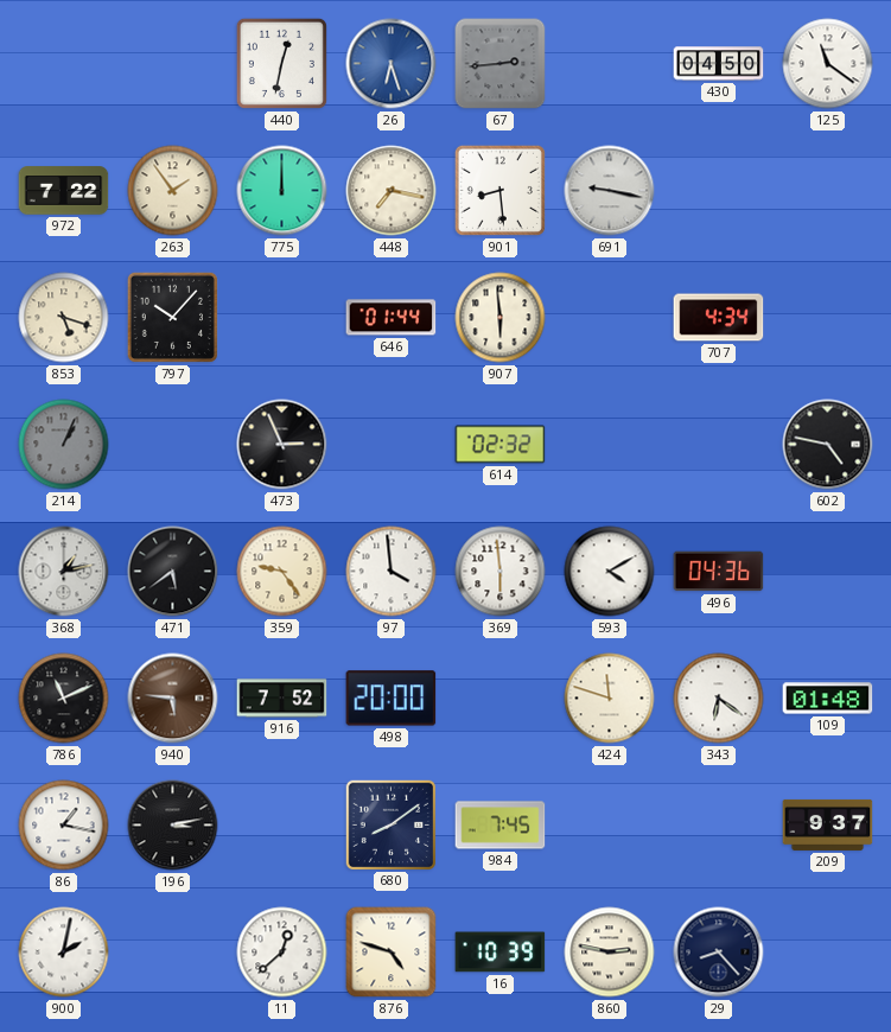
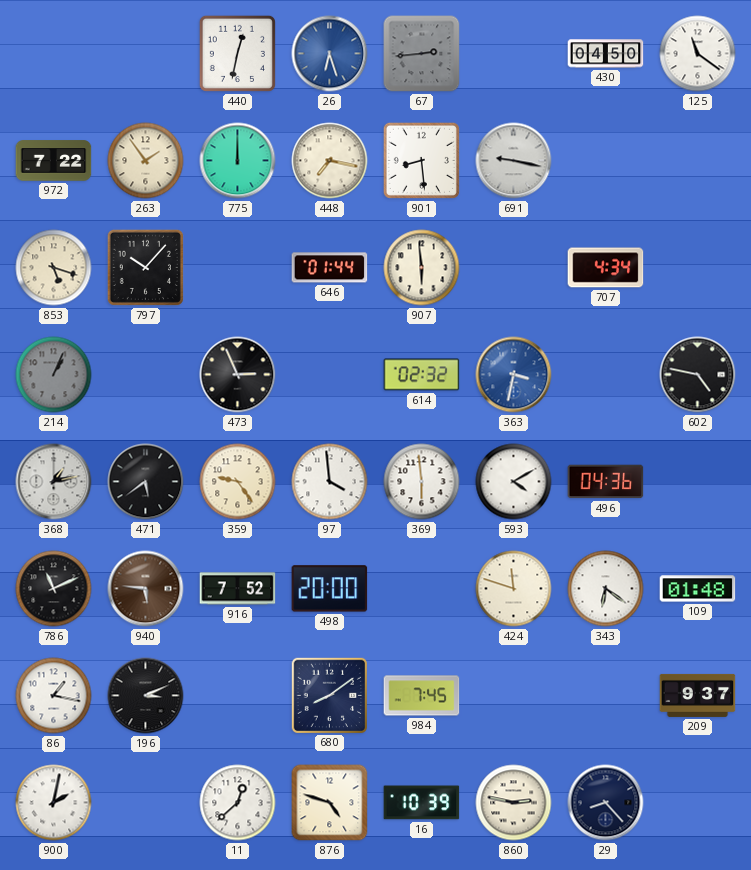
363: none -> 3:32
196: 3:13 -> 3:11
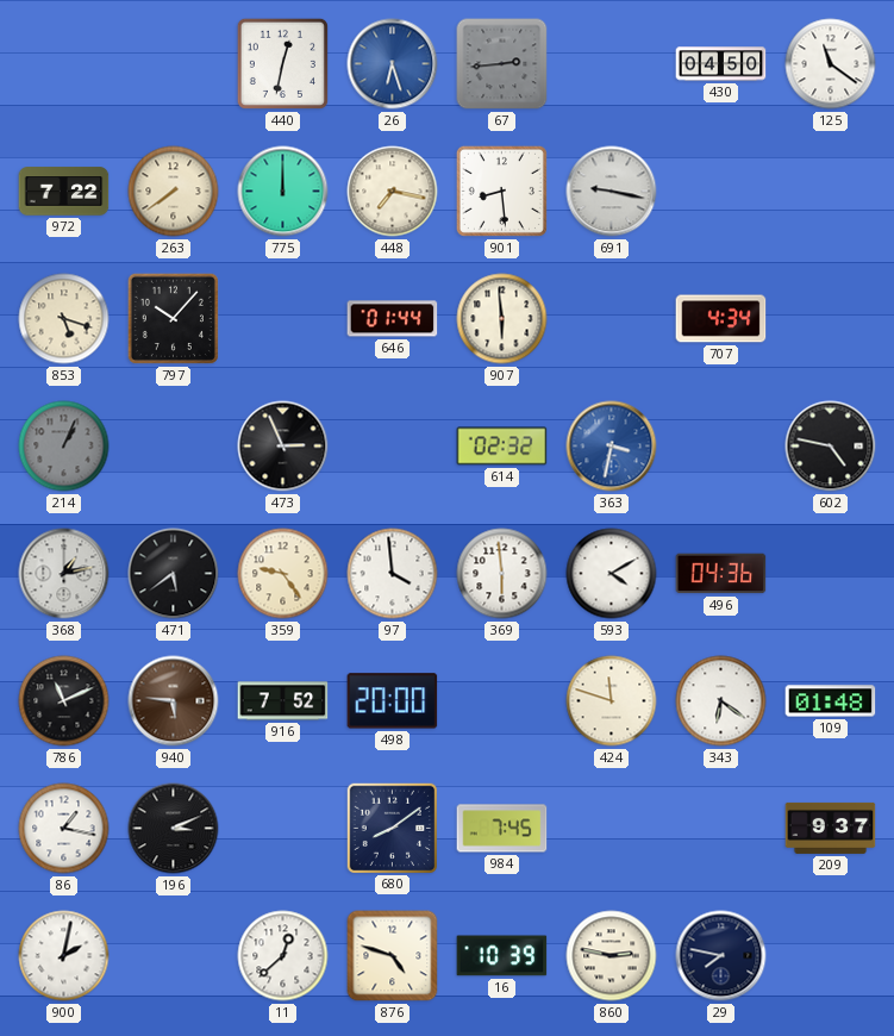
263: 1:54 -> 7:39
29: 8:23 -> 7:47
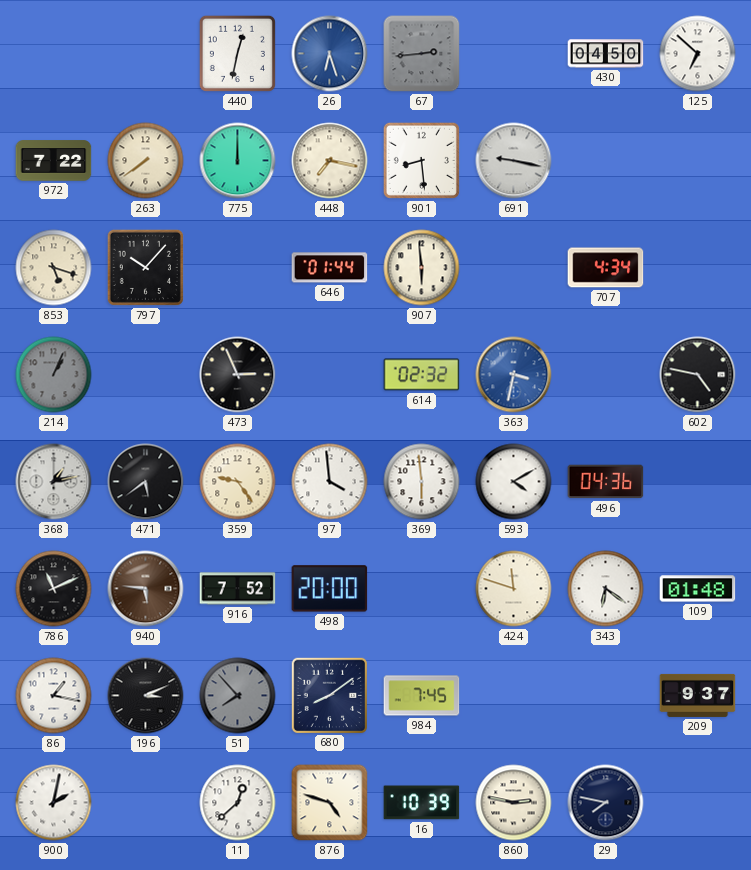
125: 11:21 -> 6:52
51: none -> 7:53
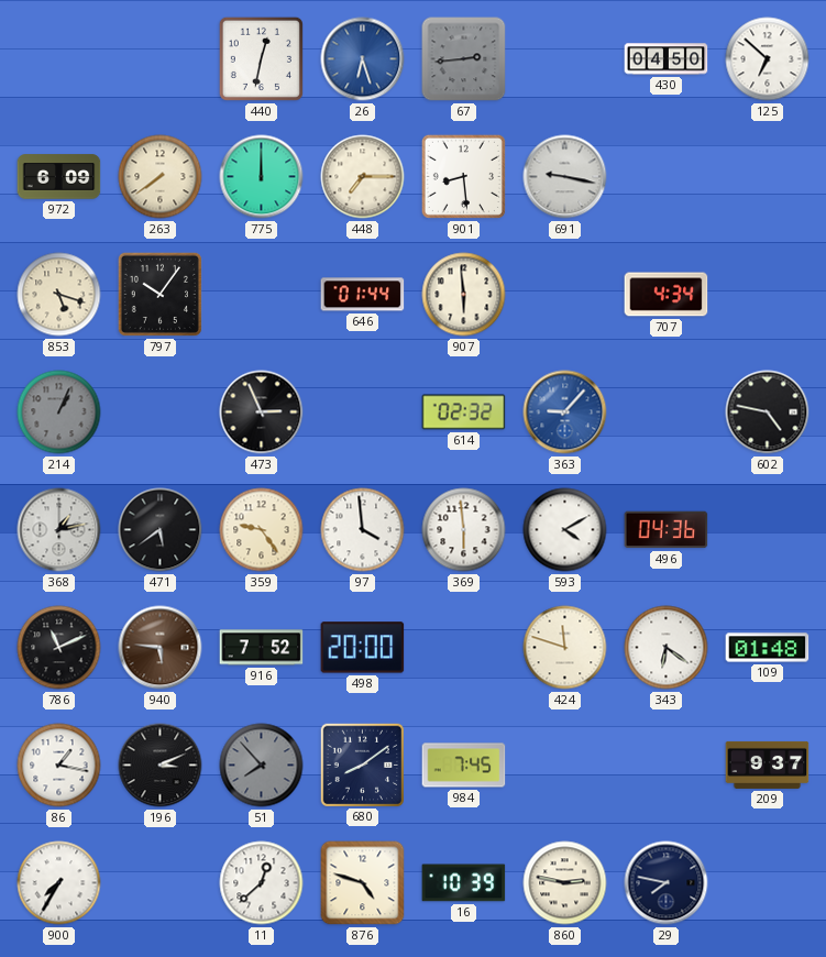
972: 7:22 -> 6:09
448: 7:17 -> 7:15
797: 10:07 -> 10:06
363: 3:32 -> 9:07
900: 2:02 -> 7:35
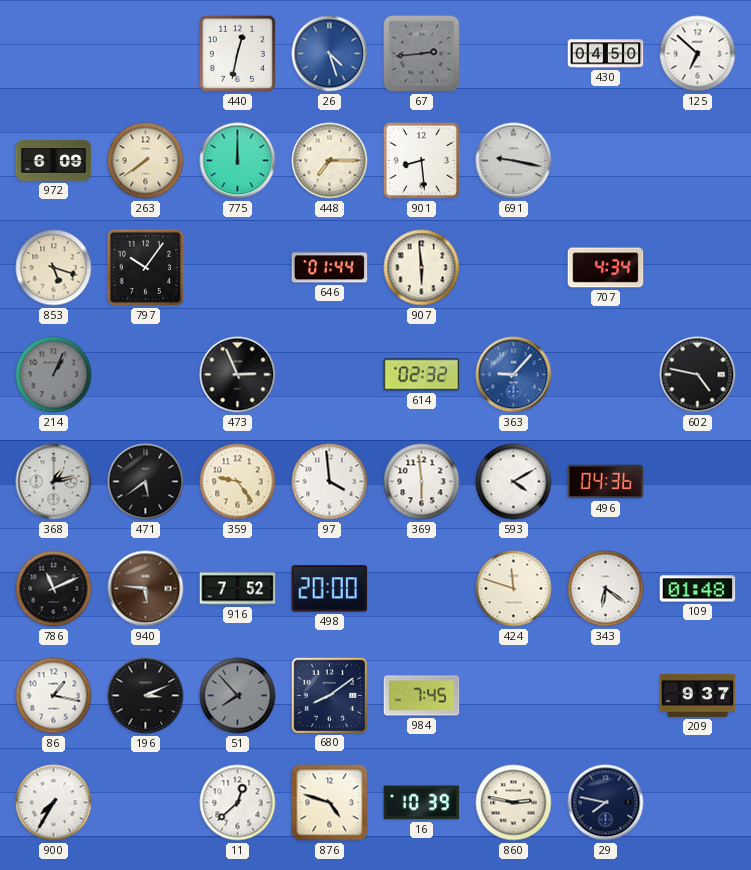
26: 6:27 -> 4:27
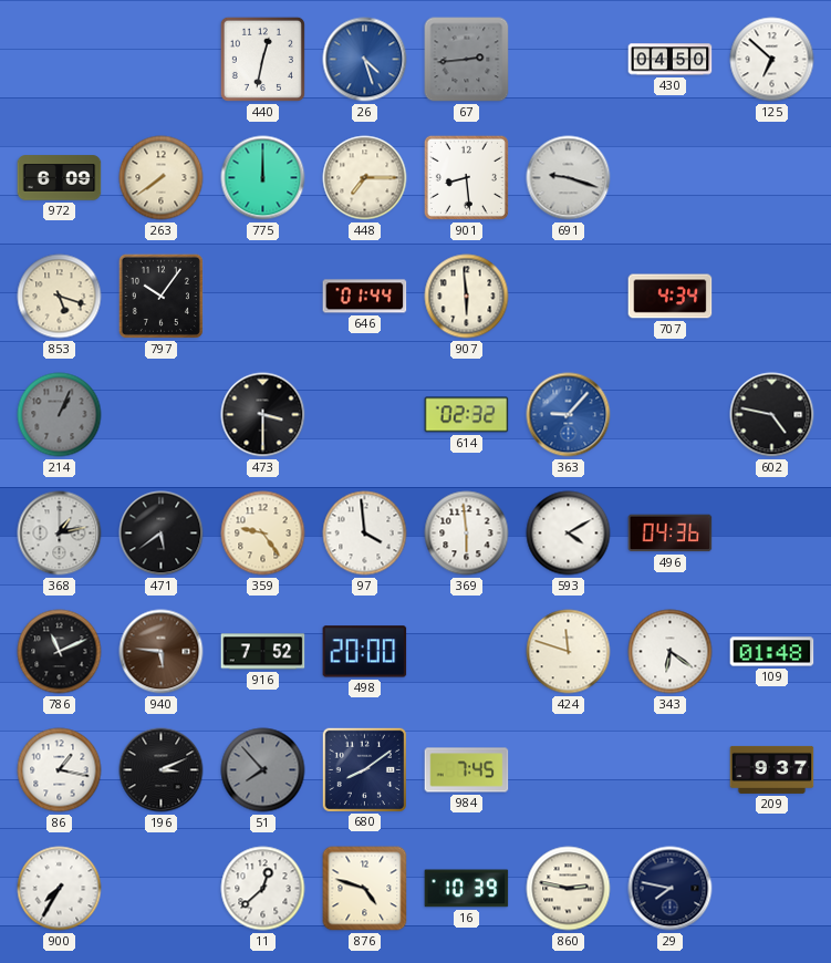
691: 9:17 -> 9:18
473: 2:56 -> 3:30
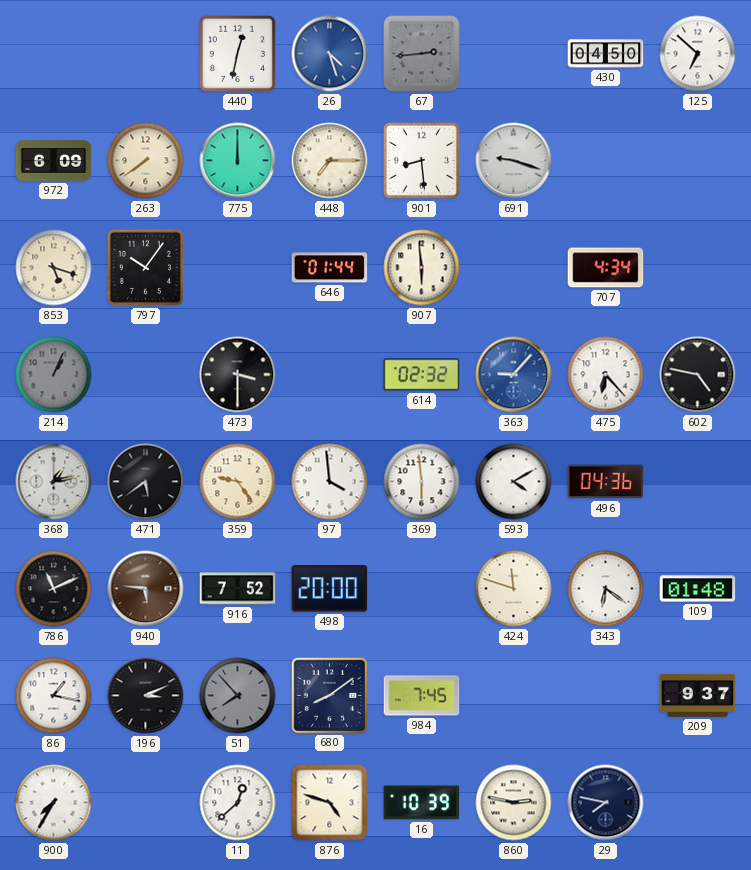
475: none -> 6:23
